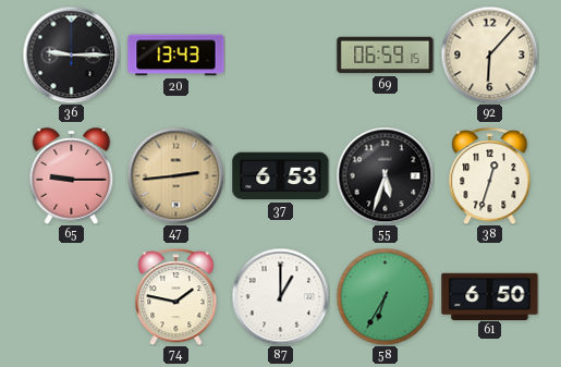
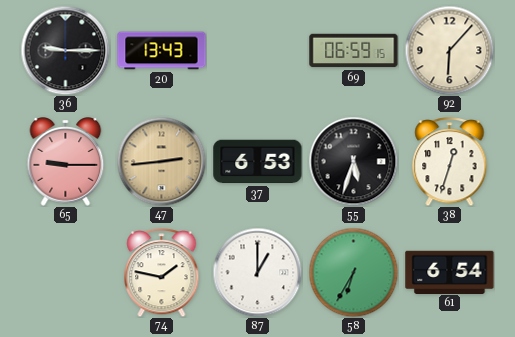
61: 6:50 -> 6:54
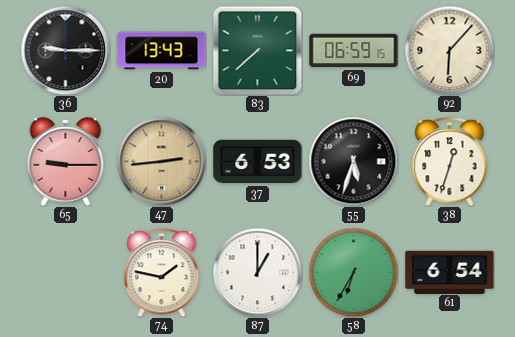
83: none -> 7:38
